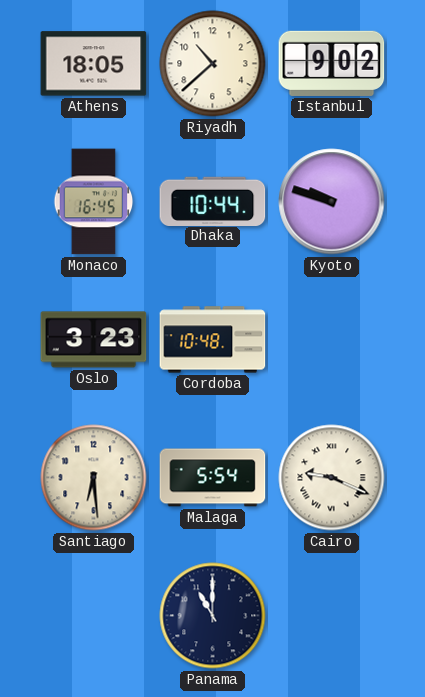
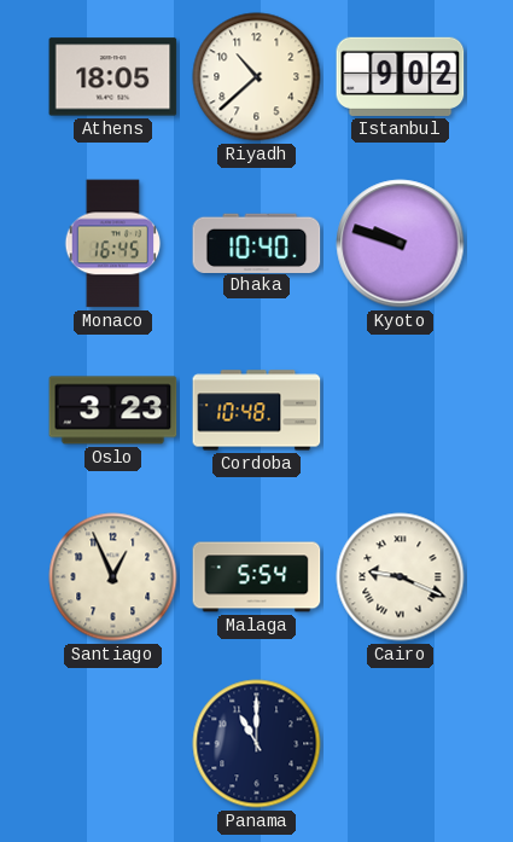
Dhaka: 10:44 -> 10:40
Santiago: 6:29 -> 12:56
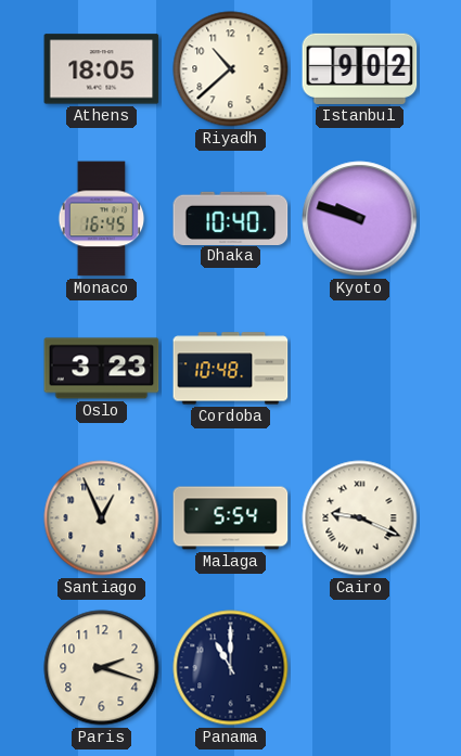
Paris: none -> 2:18
